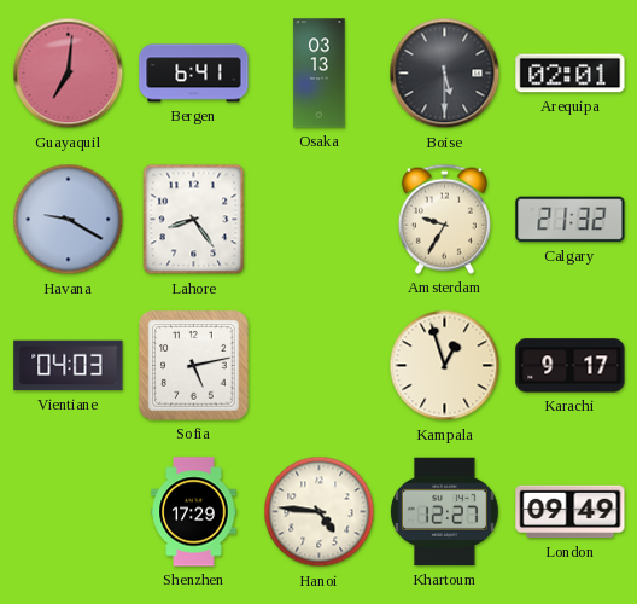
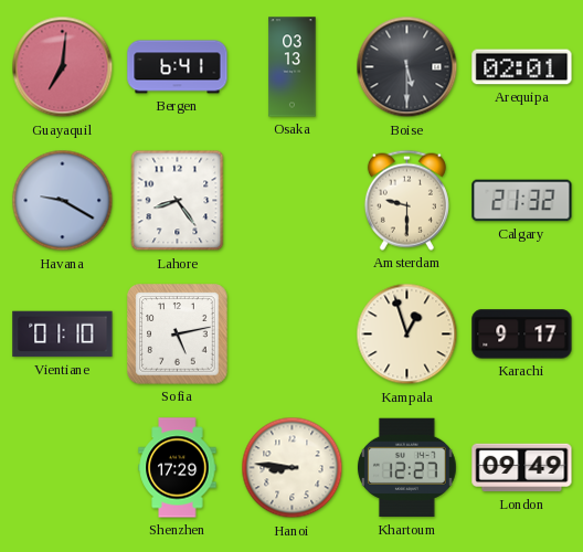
Amsterdam: 9:35 -> 9:30
Vientiane: 04:03 -> 01:10
Hanoi: 4:46 -> 8:46
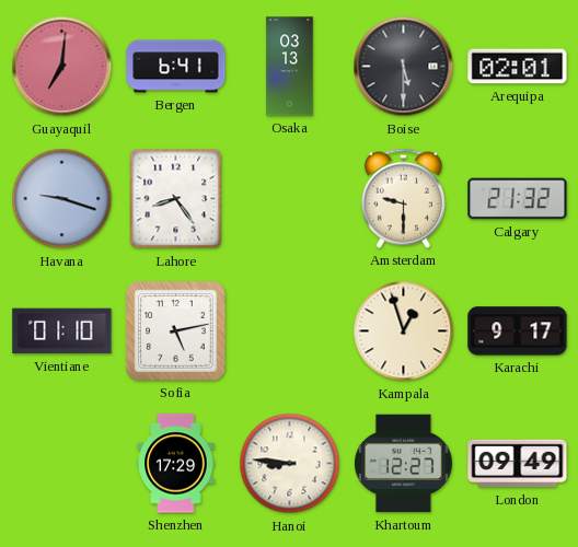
Havana: 9:20 -> 9:18
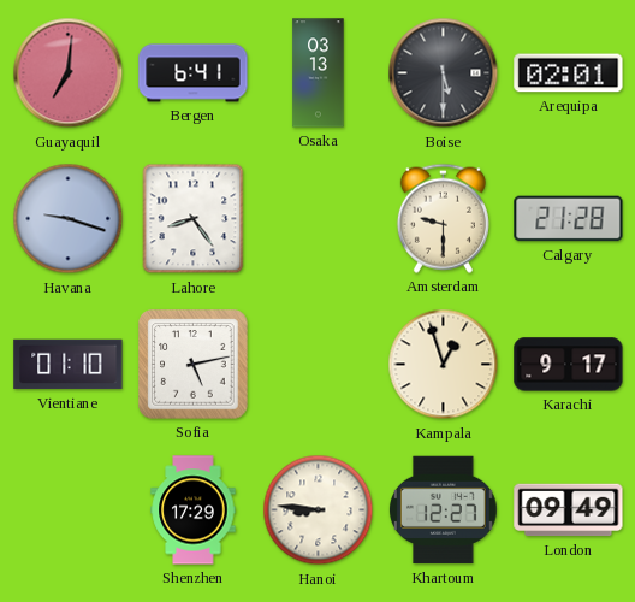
Calgary: 21:32 -> 21:28
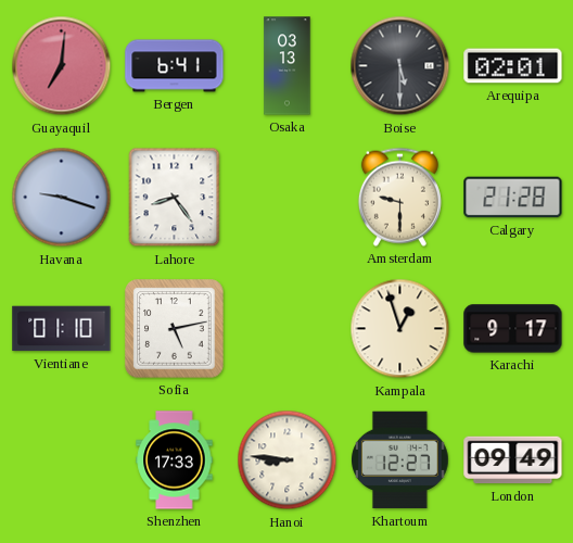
Shenzhen: 17:29 -> 17:33
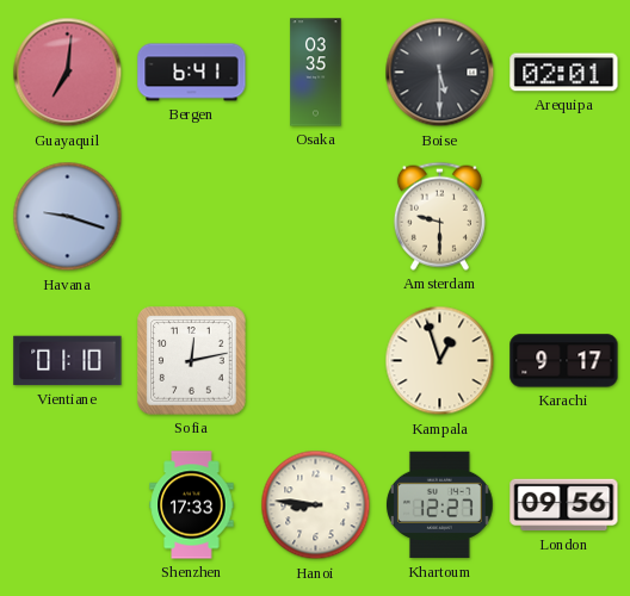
Osaka: 03:13 -> 03:35
Lahore: 8:24 -> none
Calgary: 21:28 -> none
Sofia: 5:13 -> 12:13
London: 09:49 -> 09:56
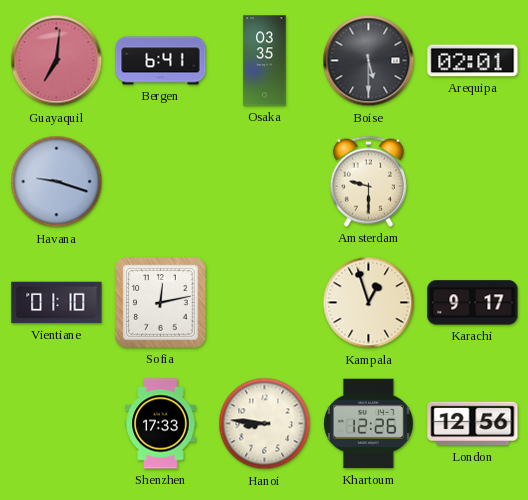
Khartoum: 12:27 -> 12:26
London: 09:56 -> 12:56
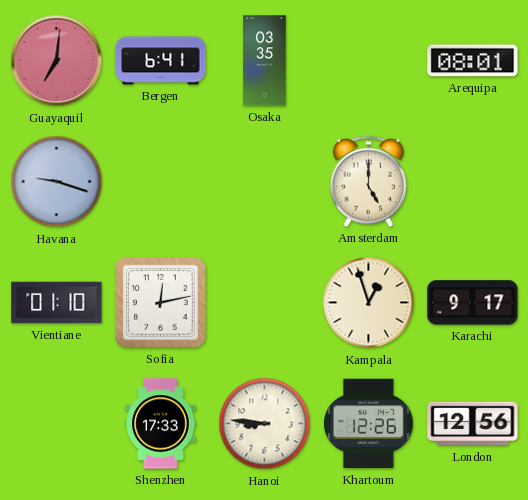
Boise: 5:30 -> none
Arequipa: 02:01 -> 08:01
Amsterdam: 9:30 -> 5:00
